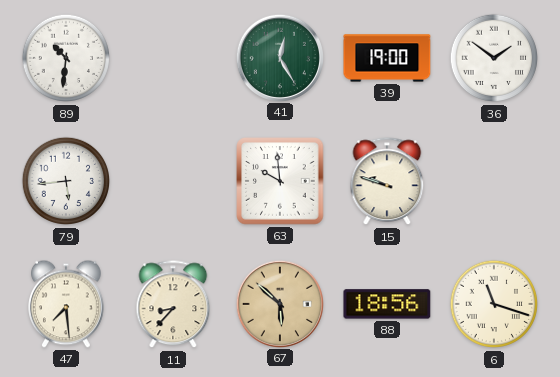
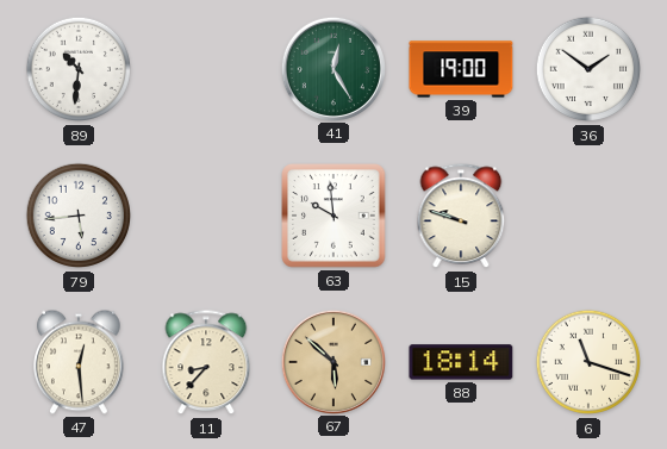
47: 7:29 -> 12:29
88: 18:56 -> 18:14
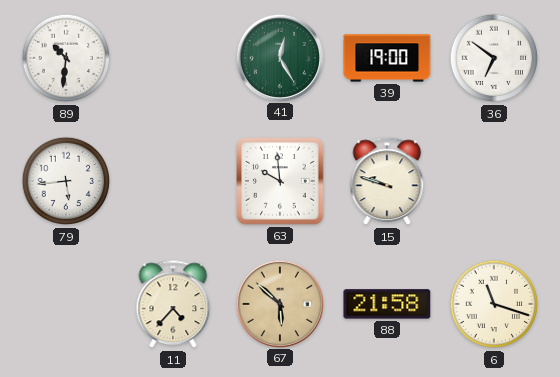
36: 1:51 -> 6:51
47: 12:29 -> none
11: 8:37 -> 4:37
88: 18:14 -> 21:58
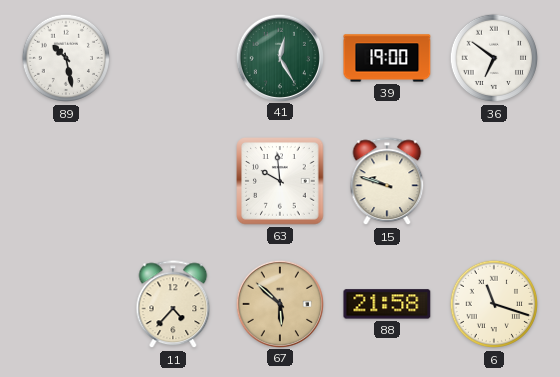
89: 10:31 -> 10:28
79: 5:44 -> none
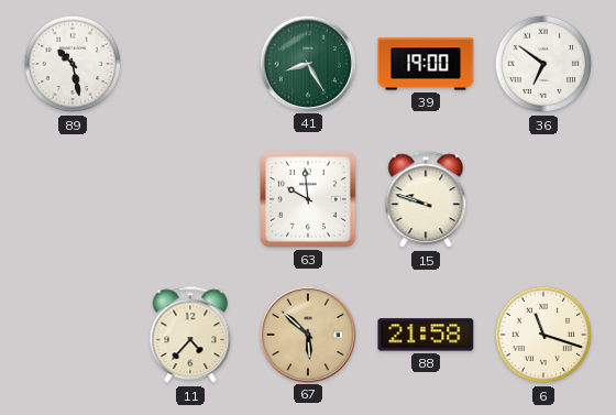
41: 12:25 -> 8:25
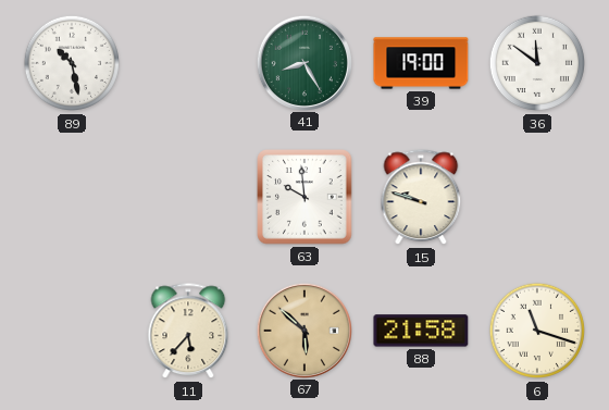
36: 6:51 -> 11:51
11: 4:37 -> 5:37
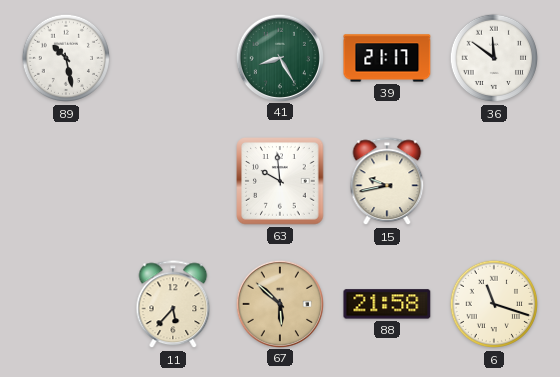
39: 19:00 -> 21:17
15: 9:48 -> 9:43
